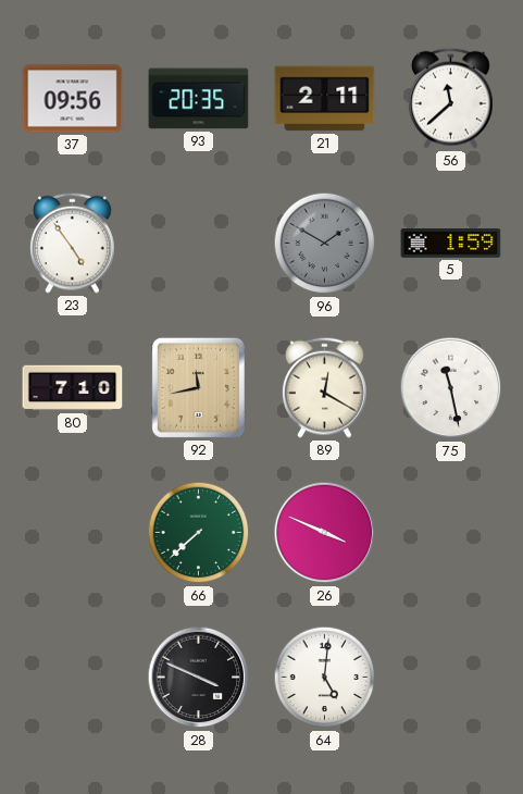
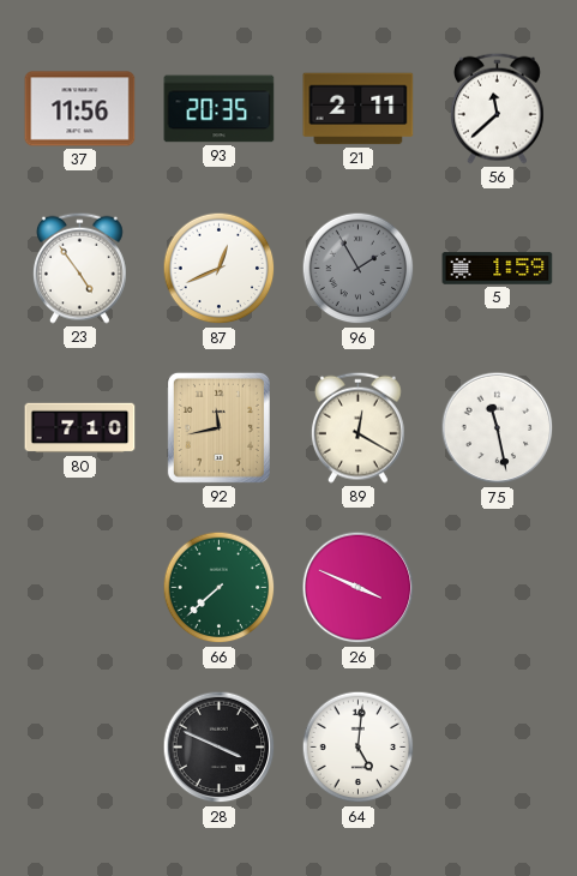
37: 09:56 -> 11:56
87: none -> 12:41
96: 1:50 -> 1:55
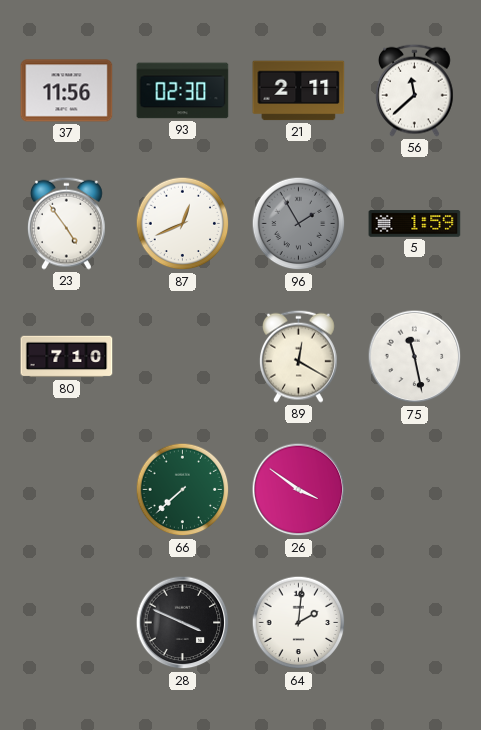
93: 20:35 -> 02:30
92: 11:43 -> none
26: 3:49 -> 3:51
64: 5:01 -> 2:01
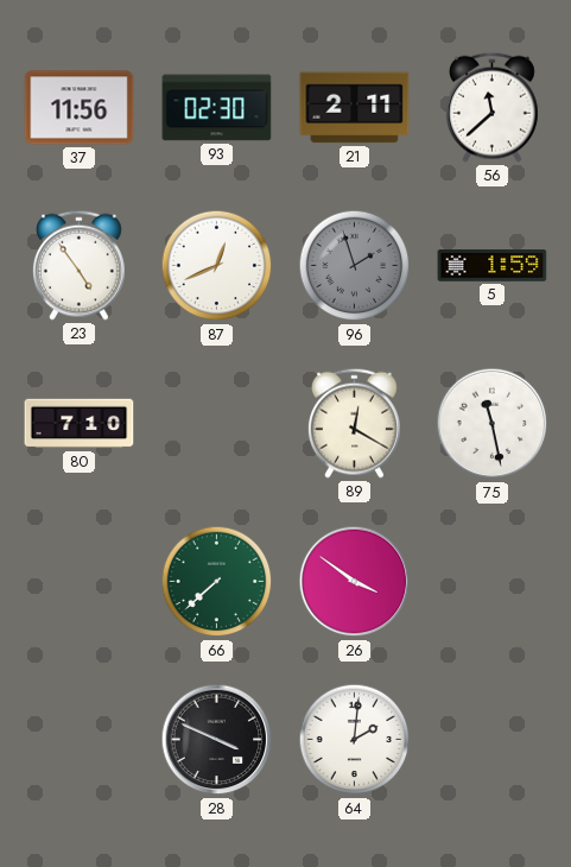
96: 1:55 -> 1:57
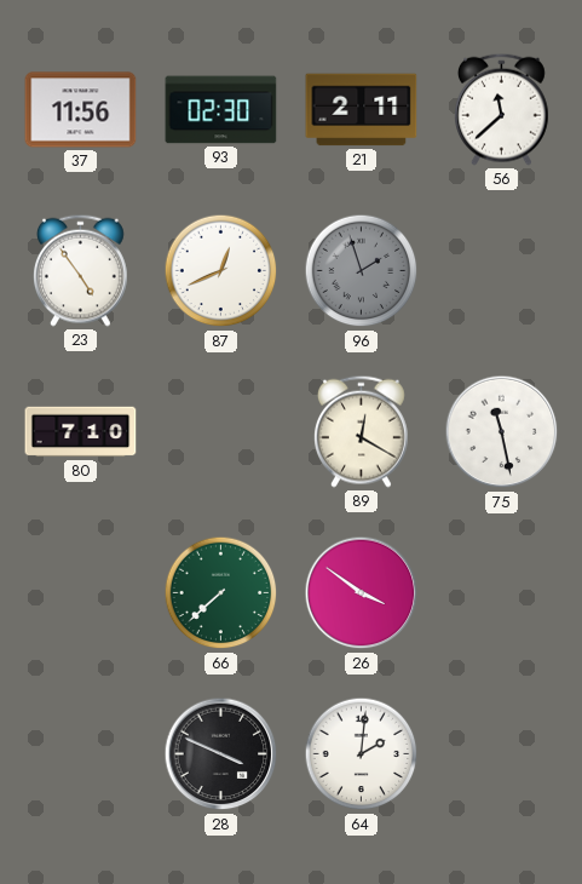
5: 1:59 -> none
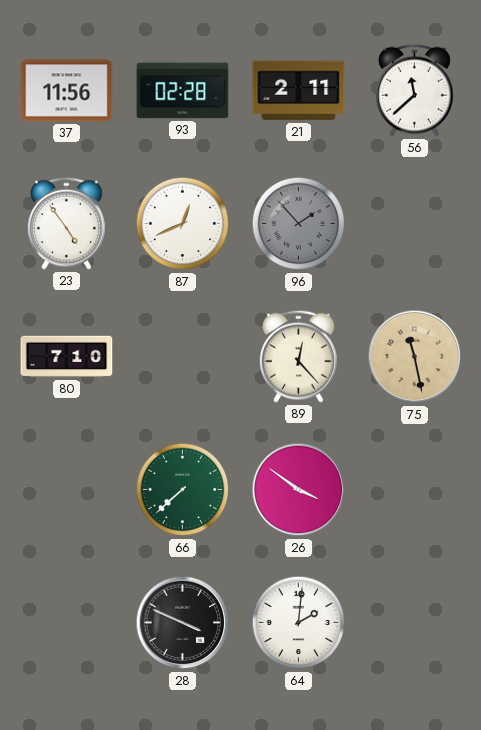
93: 02:30 -> 02:28
96: 1:57 -> 1:53
89: 12:20 -> 12:23
75 dial: white -> champagne
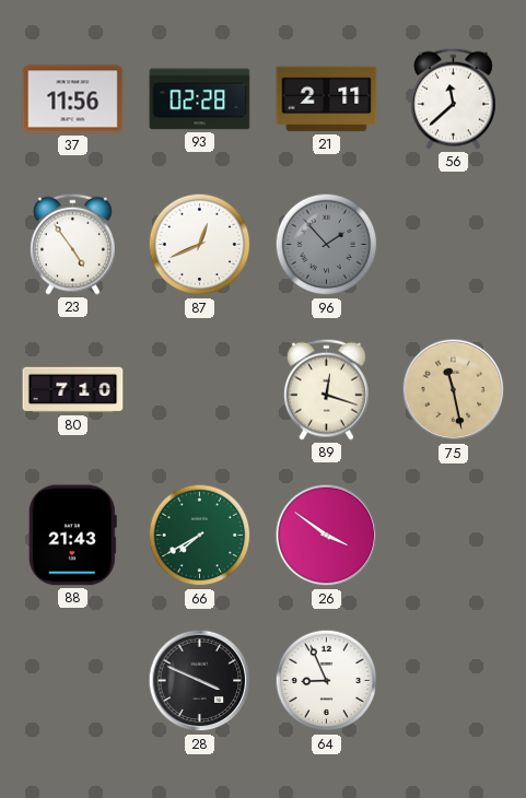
89: 12:23 -> 12:18
88: none -> 21:43
66: 7:38 -> 7:40
64: 2:01 -> 8:56
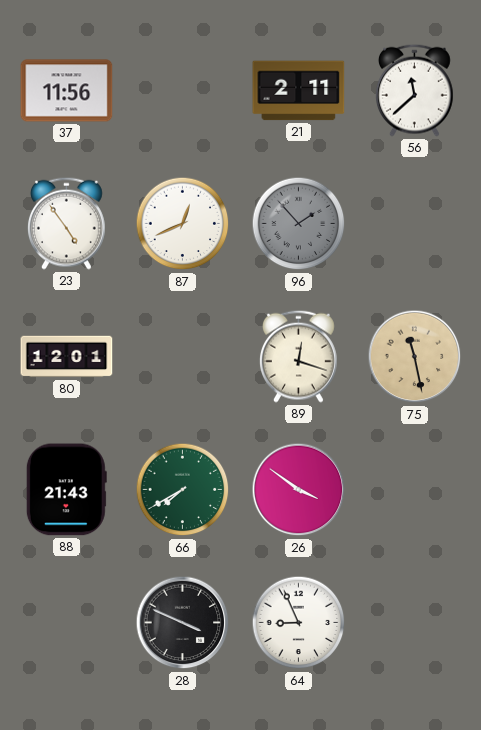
93: 02:28 -> none
80: 7:10 -> 12:01
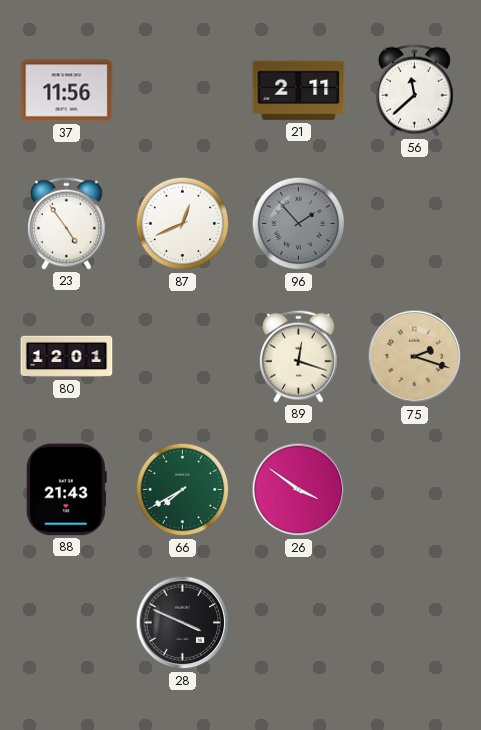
75: 11:28 -> 2:18
64: 8:56 -> none
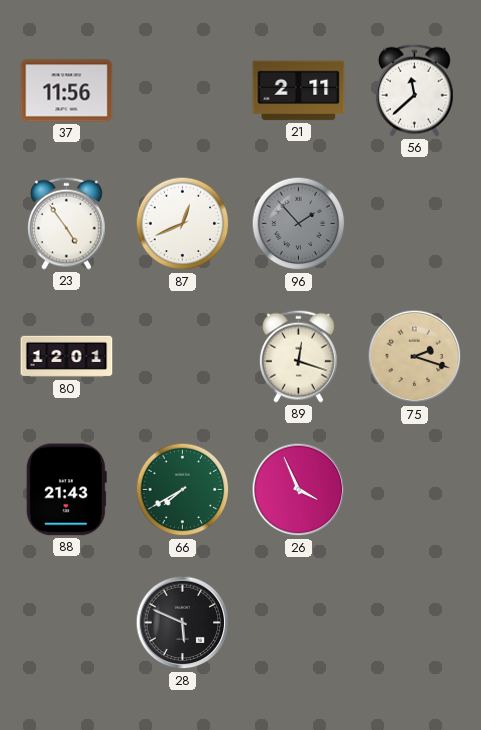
26: 3:51 -> 3:56
28: 3:49 -> 5:49
